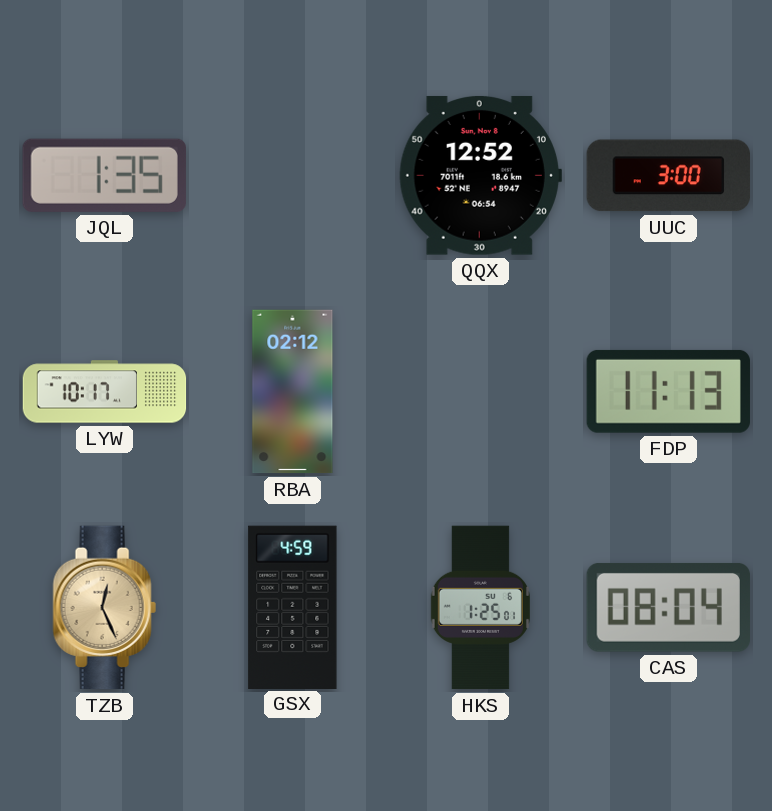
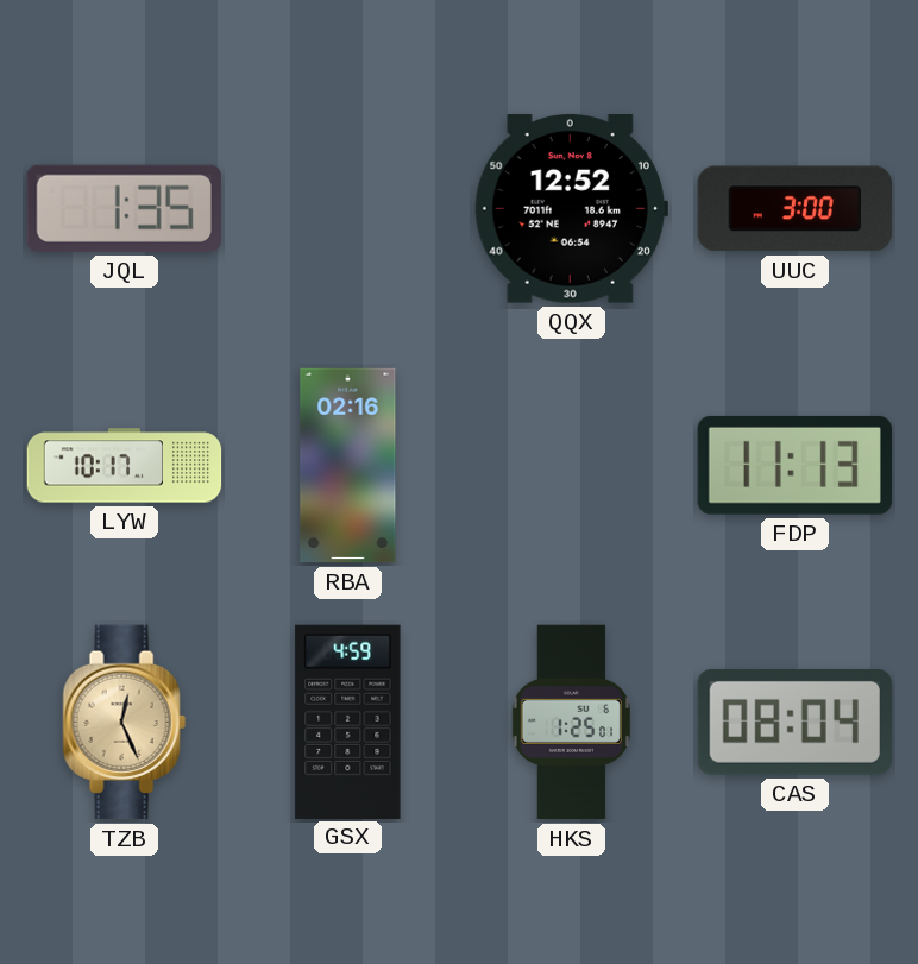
RBA: 02:12 -> 02:16
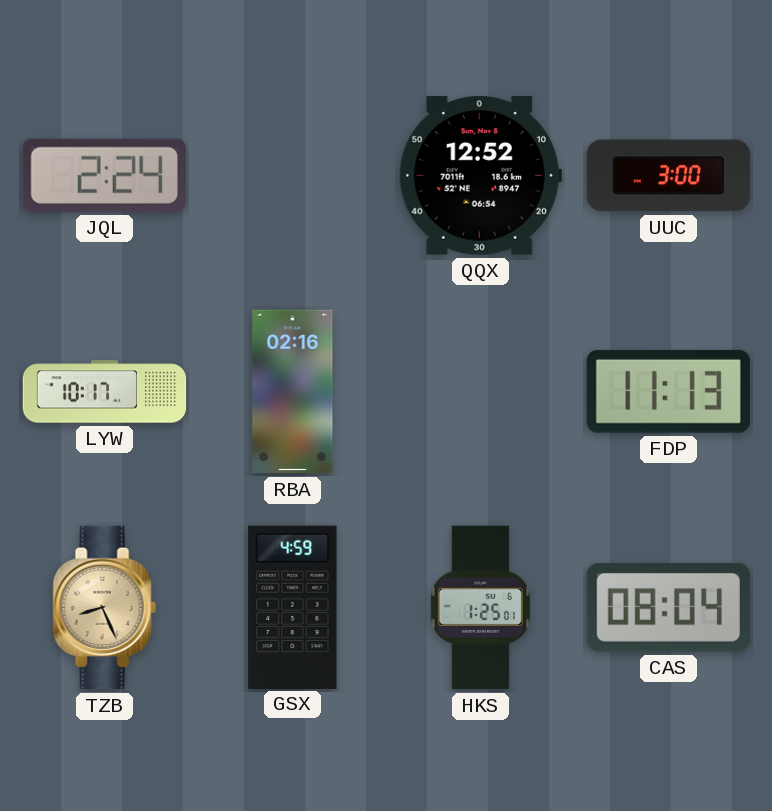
JQL: 1:35 -> 2:24
TZB: 12:26 -> 8:26
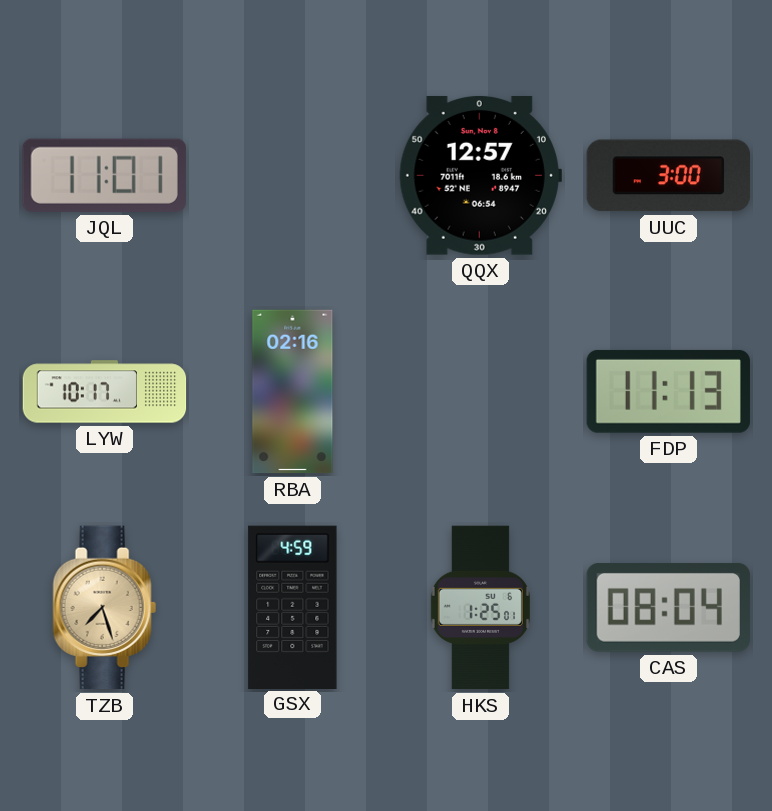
JQL: 2:24 -> 11:01
QQX: 12:52 -> 12:57
TZB: 8:26 -> 7:27
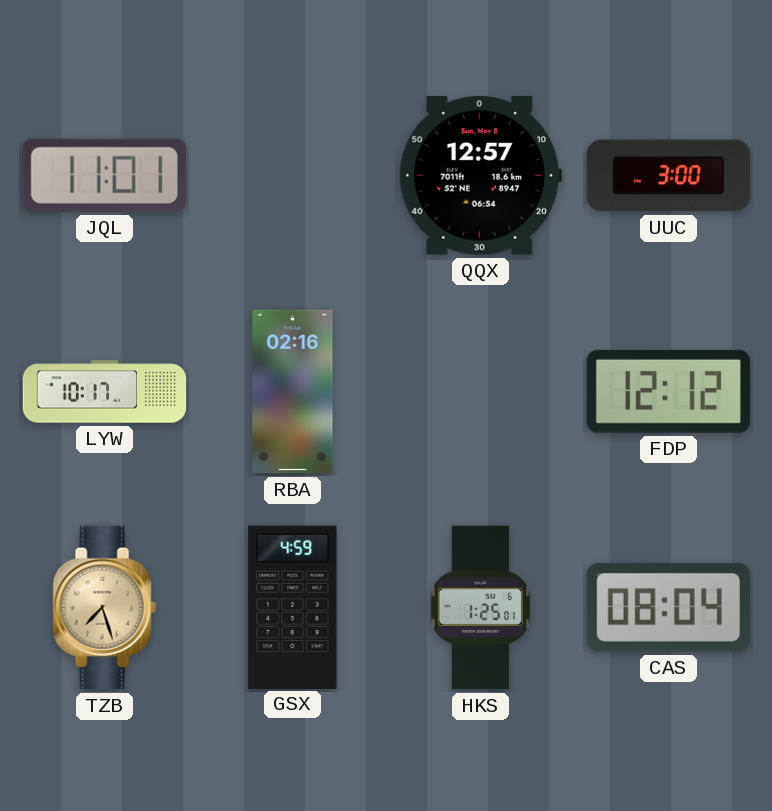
FDP: 11:13 -> 12:12
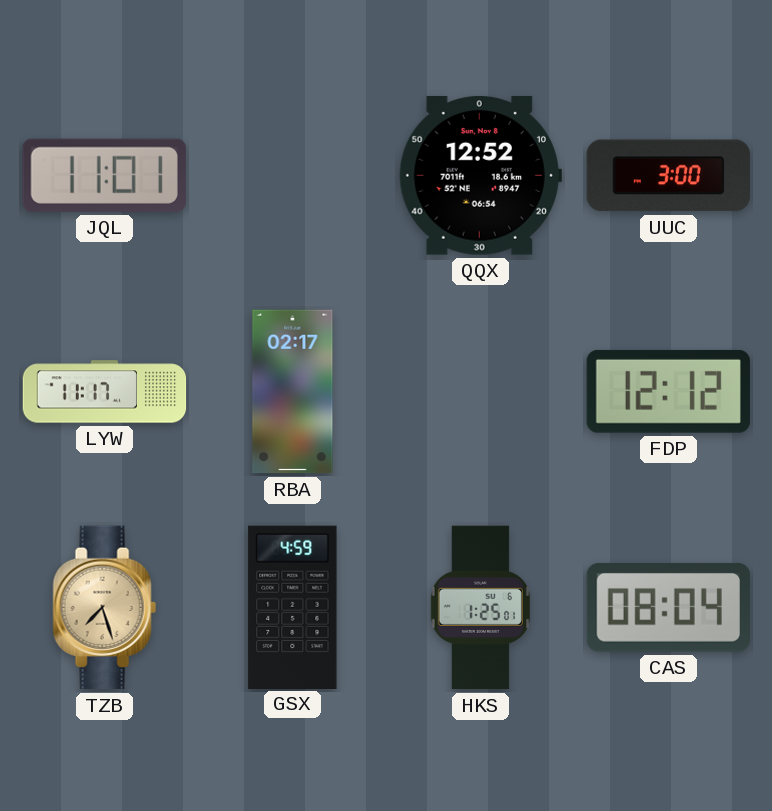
QQX: 12:57 -> 12:52
LYW: 10:17 -> 11:17
RBA: 02:16 -> 02:17
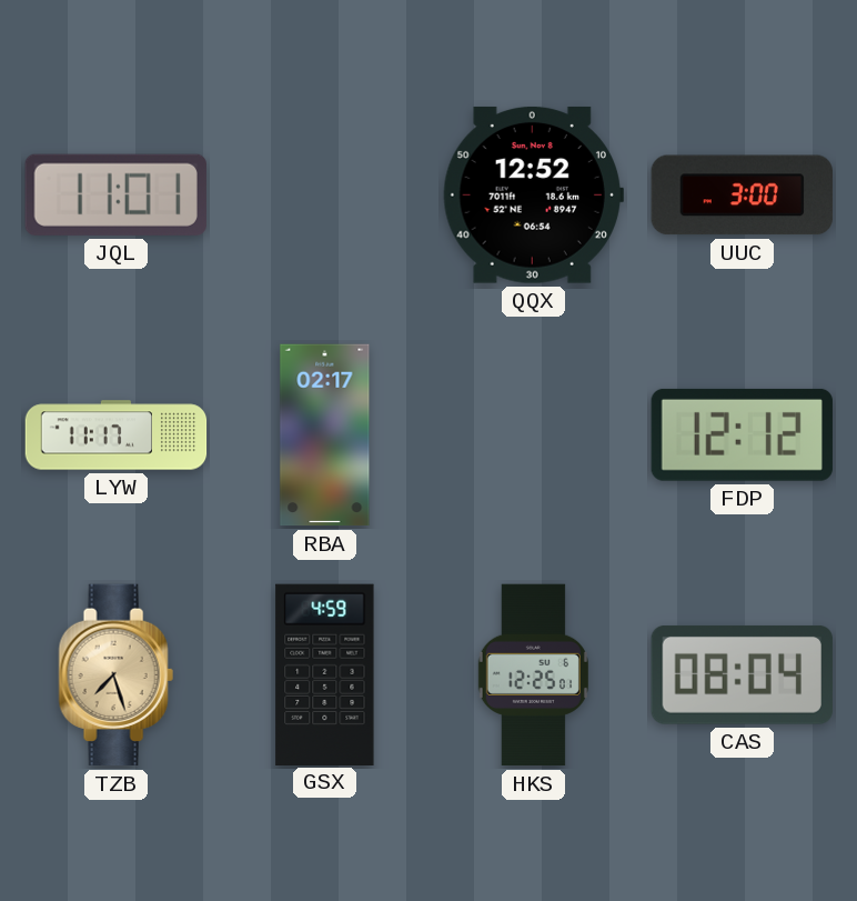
HKS: 1:25 -> 12:25
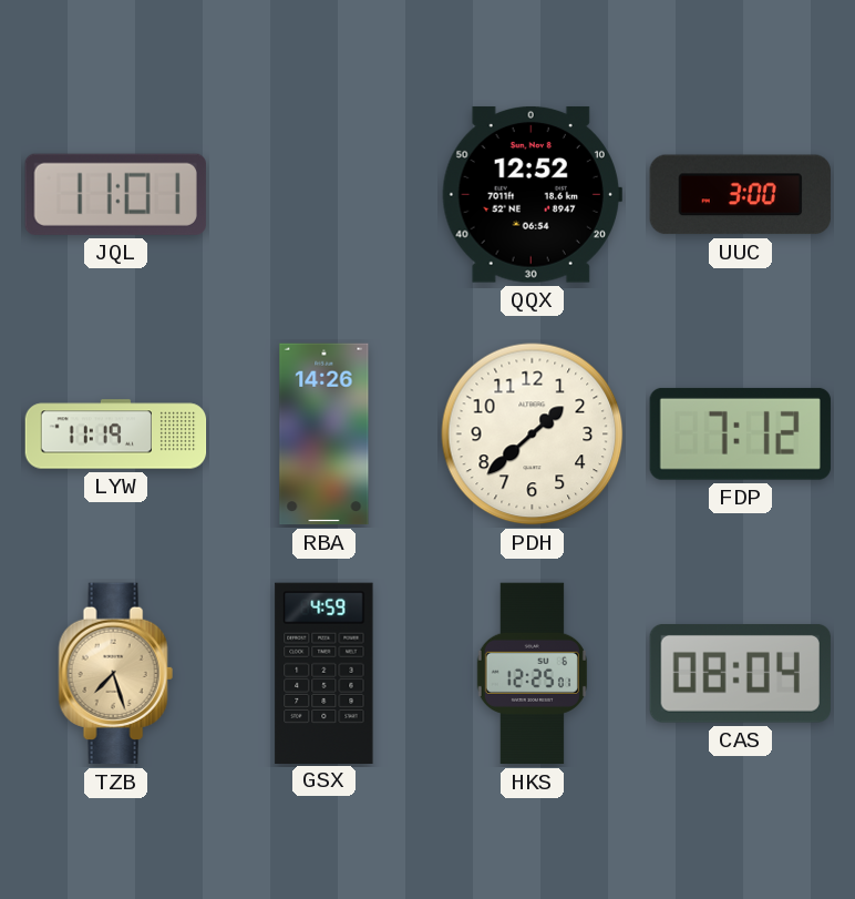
LYW: 11:17 -> 11:19
RBA: 02:17 -> 14:26
PDH: none -> 1:38
FDP: 12:12 -> 7:12
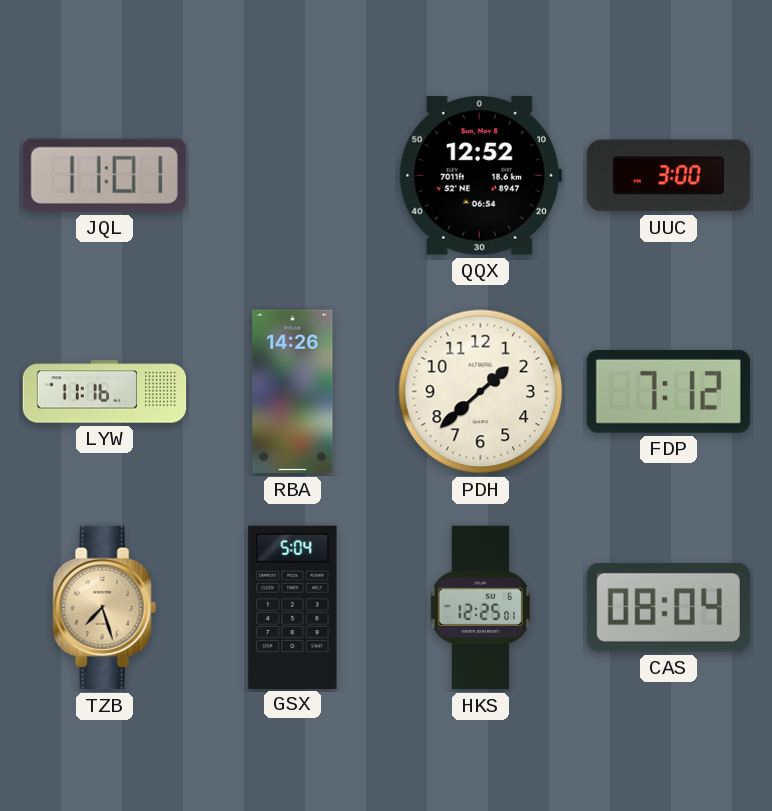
LYW: 11:19 -> 11:16
GSX: 4:59 -> 5:04
